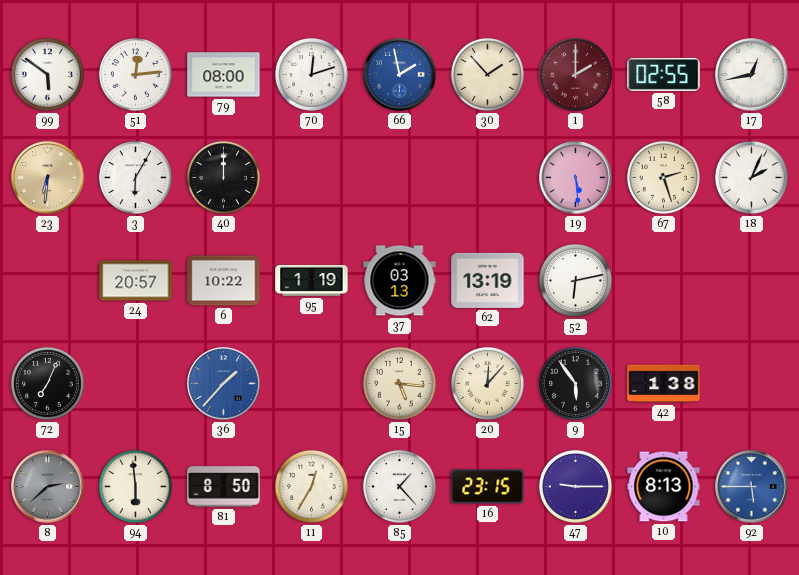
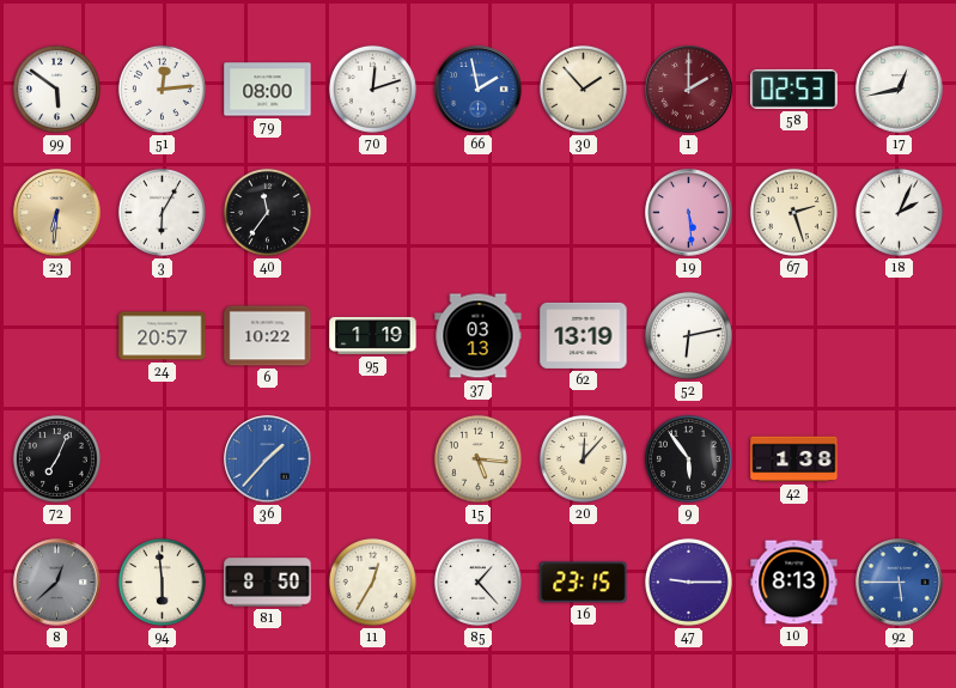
58: 02:55 -> 02:53
40: 12:00 -> 11:36
8: 2:38 -> 12:38
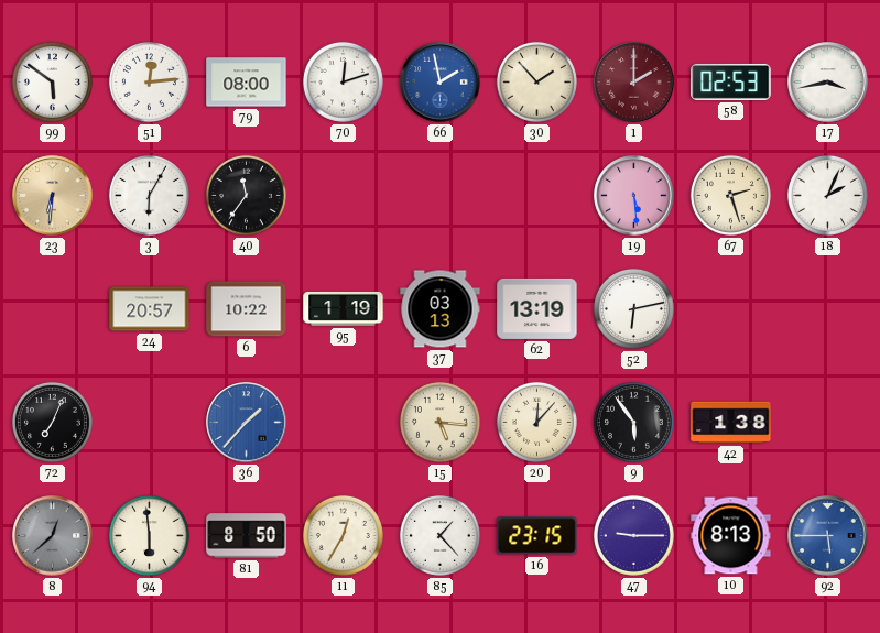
17: 12:43 -> 3:43
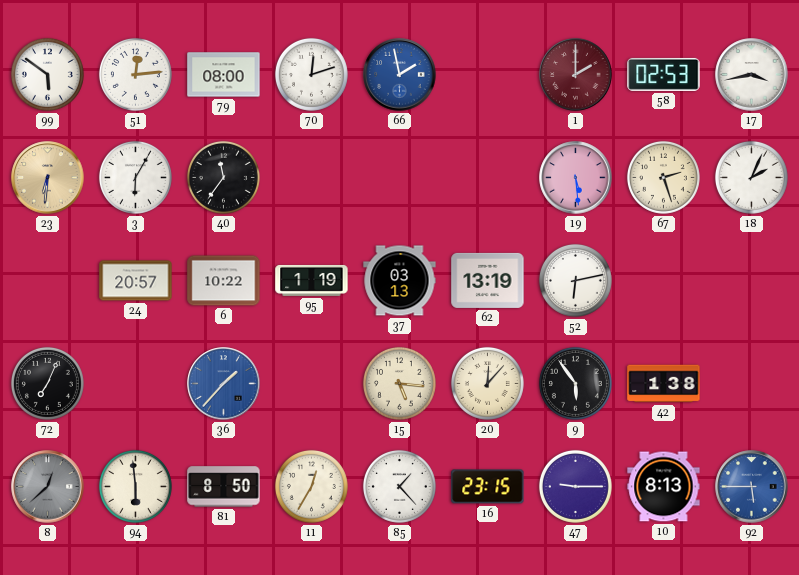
30: 1:53 -> none
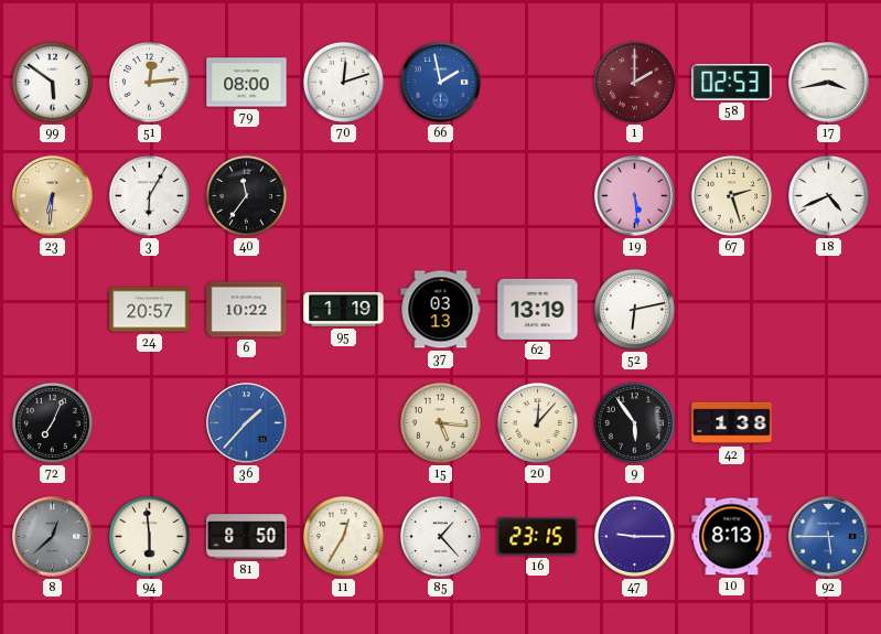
18: 2:04 -> 4:41
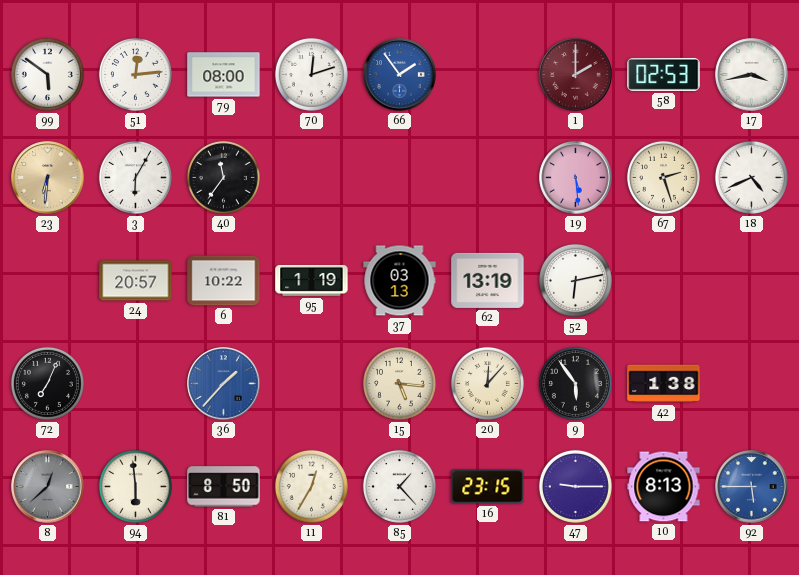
66: 1:58 -> 1:54
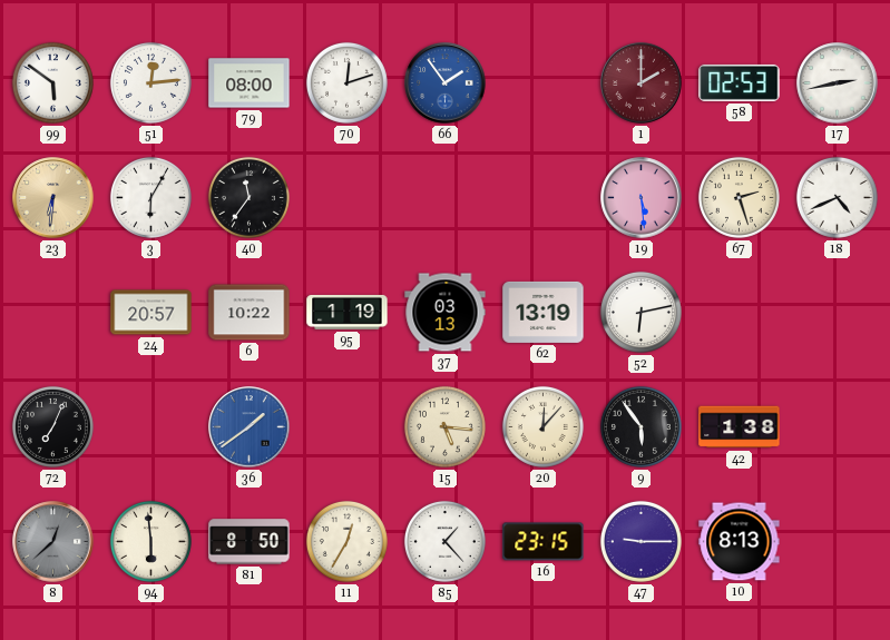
17: 3:43 -> 2:43
36: 1:37 -> 1:39
92: 5:45 -> none
